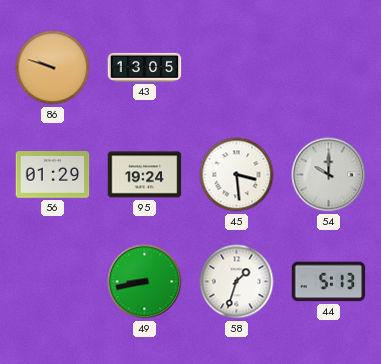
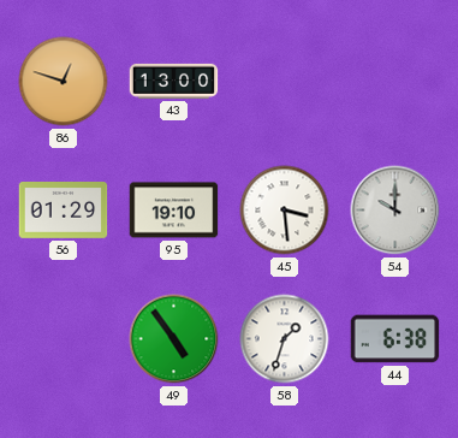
86: 9:48 -> 12:48
43: 13:05 -> 13:00
95: 19:24 -> 19:10
49: 8:43 -> 4:54
44: 5:13 -> 6:38
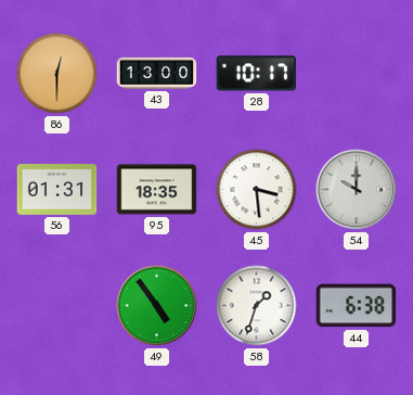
86: 12:48 -> 12:30
28: none -> 10:17
56: 01:29 -> 01:31
95: 19:10 -> 18:35
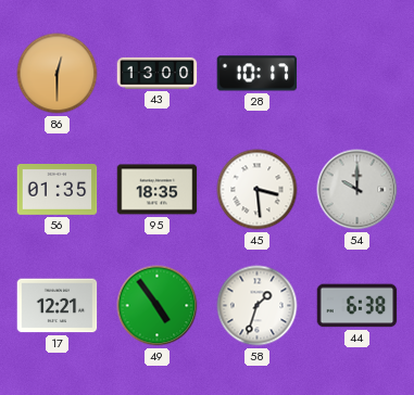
56: 01:31 -> 01:35
17: none -> 12:21
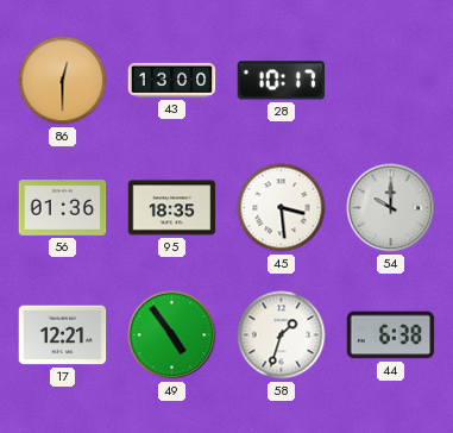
56: 01:35 -> 01:36
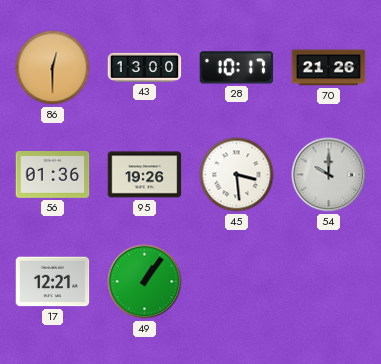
70: none -> 21:26
95: 18:35 -> 19:26
49: 4:54 -> 1:06
58: 1:33 -> none
44: 6:38 -> none
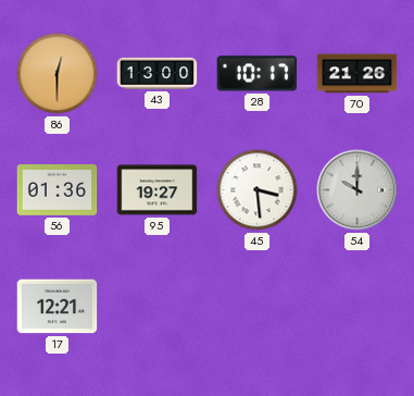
95: 19:26 -> 19:27
49: 1:06 -> none
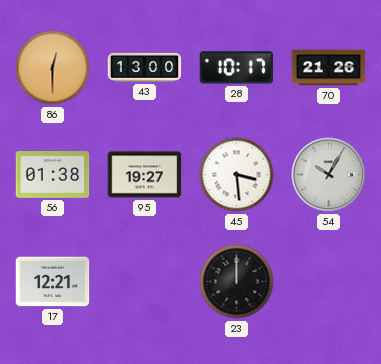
56: 01:36 -> 01:38
54: 10:00 -> 10:05
23: none -> 12:00
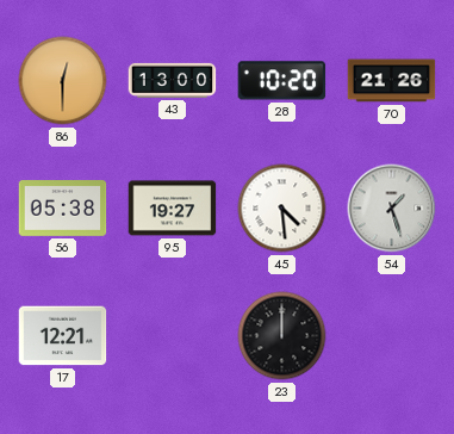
28: 10:17 -> 10:20
56: 01:38 -> 05:38
45: 3:29 -> 4:29
54: 10:05 -> 1:27
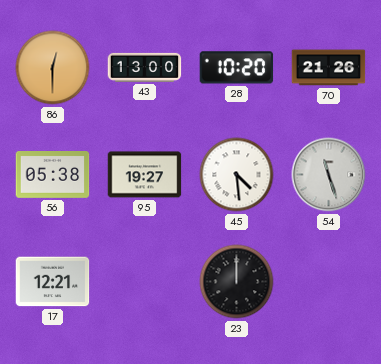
54: 1:27 -> 11:27
